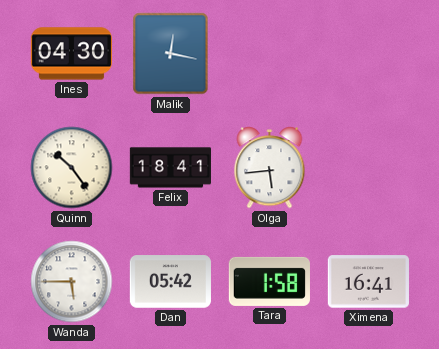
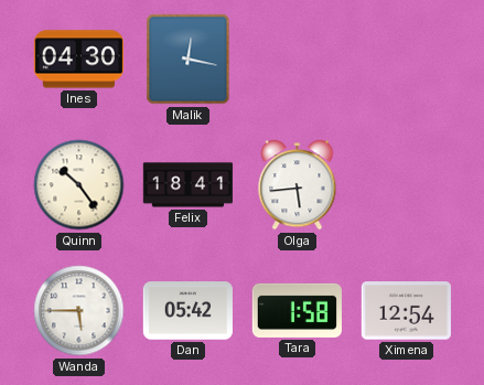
Ximena: 16:41 -> 12:54
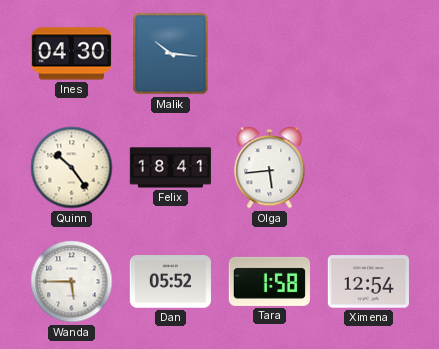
Malik: 12:17 -> 10:16
Dan: 05:42 -> 05:52
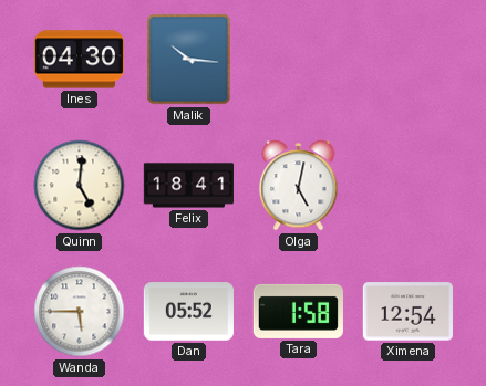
Quinn: 10:24 -> 5:01
Olga: 5:44 -> 5:02
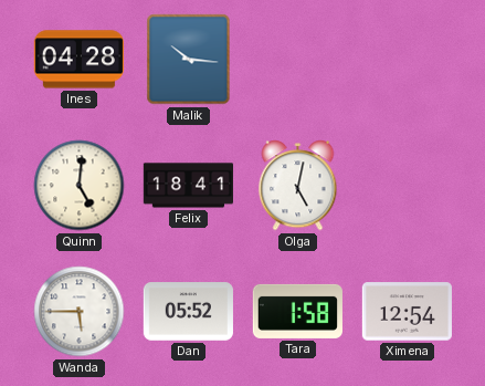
Ines: 04:30 -> 04:28
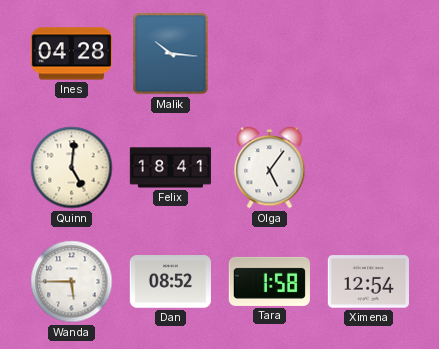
Olga: 5:02 -> 5:06
Dan: 05:52 -> 08:52
